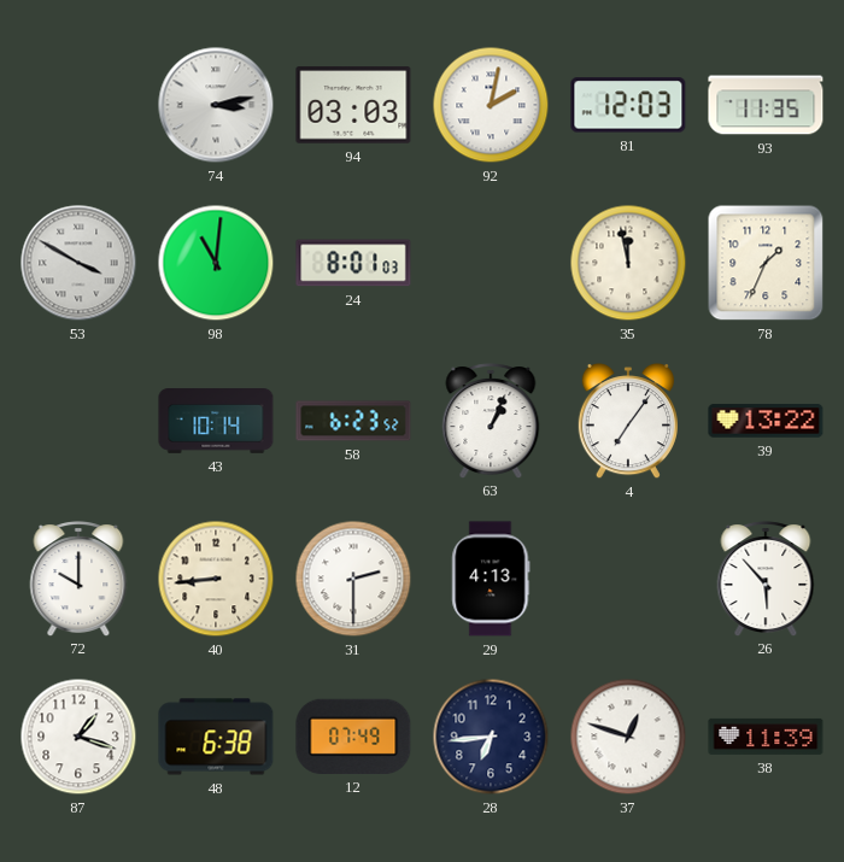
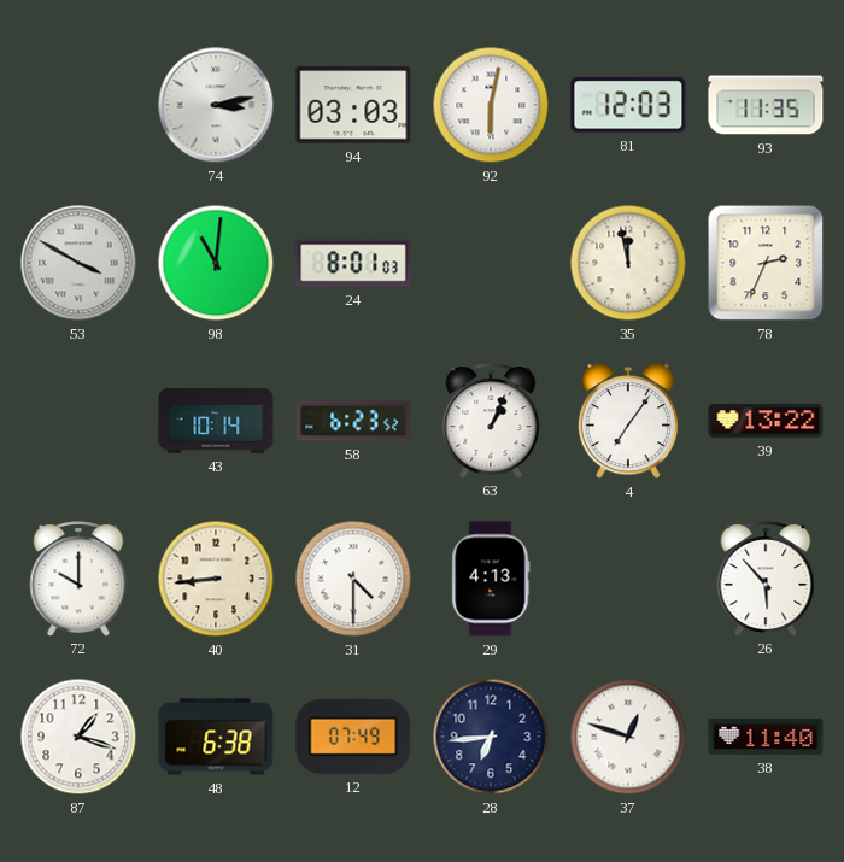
92: 2:02 -> 6:02
78: 1:34 -> 2:34
31: 2:30 -> 4:30
38: 11:39 -> 11:40
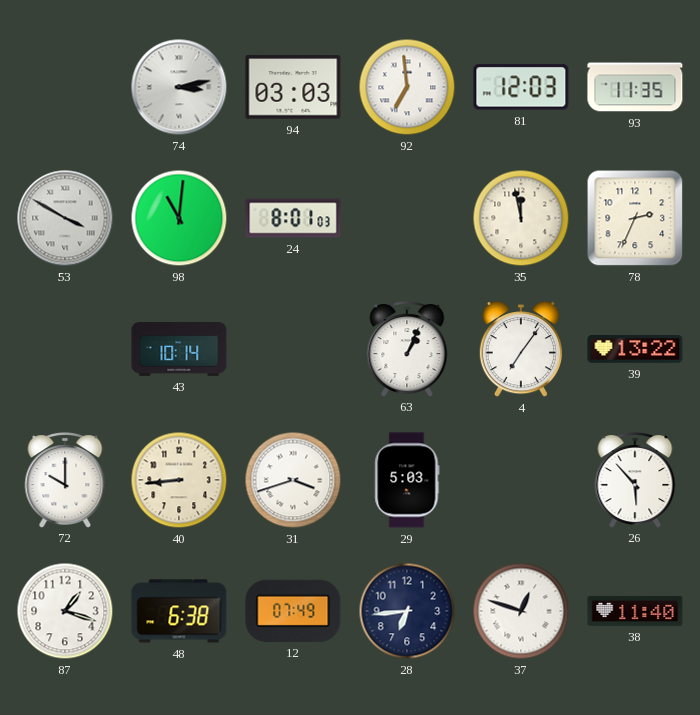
92: 6:02 -> 6:59
58: 6:23 -> none
31: 4:30 -> 3:42
29: 4:13 -> 5:03
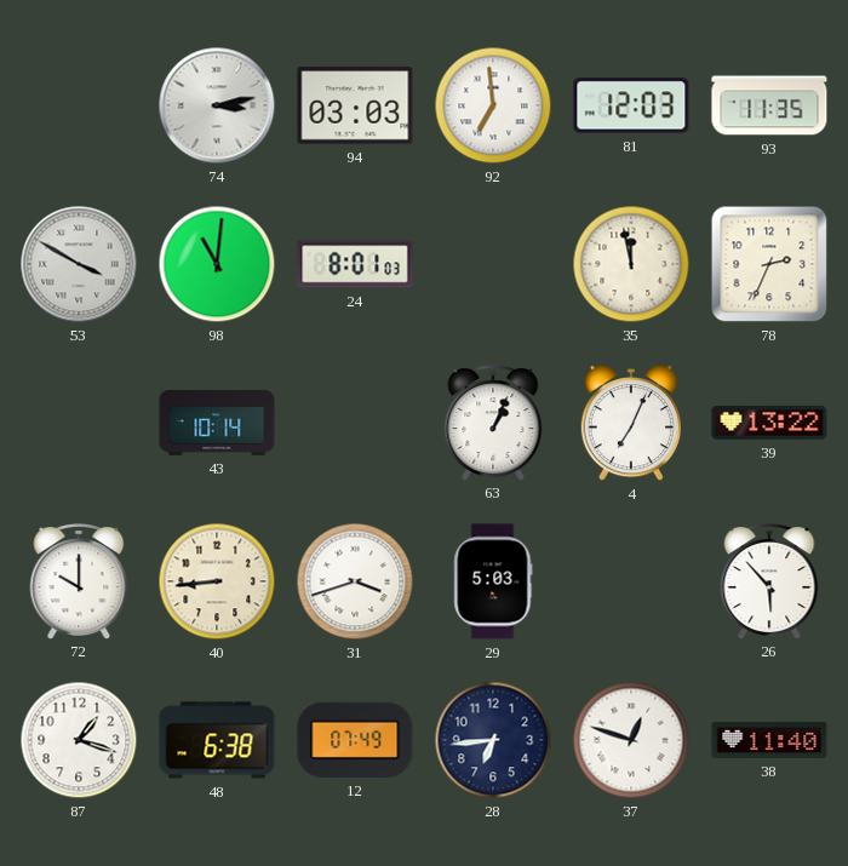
4: 7:06 -> 7:04
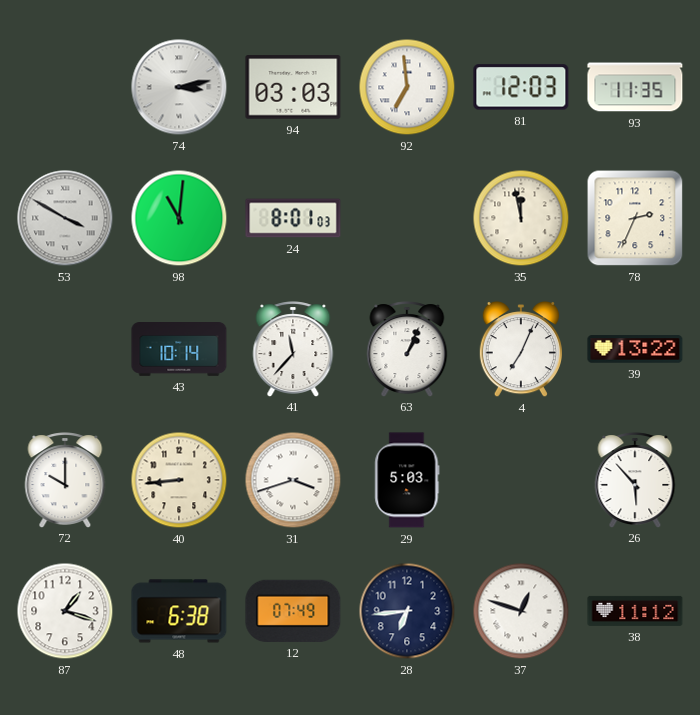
41: none -> 11:37
38: 11:40 -> 11:12
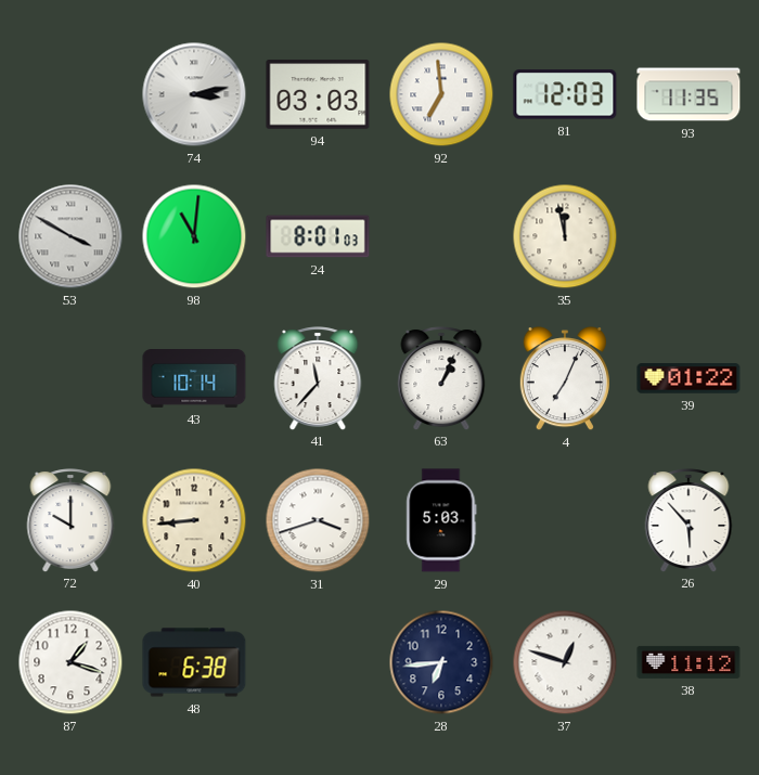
78: 2:34 -> none
39: 13:22 -> 01:22
12: 07:49 -> none
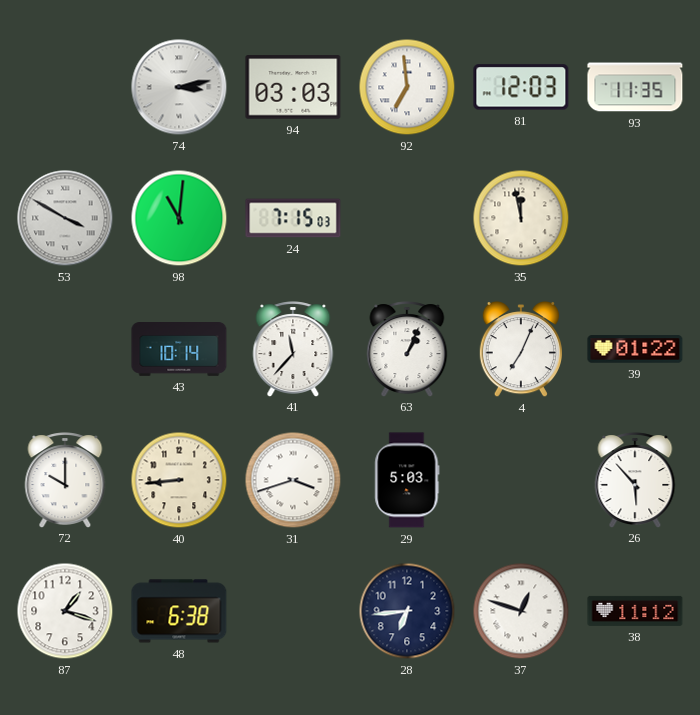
24: 8:01 -> 7:15
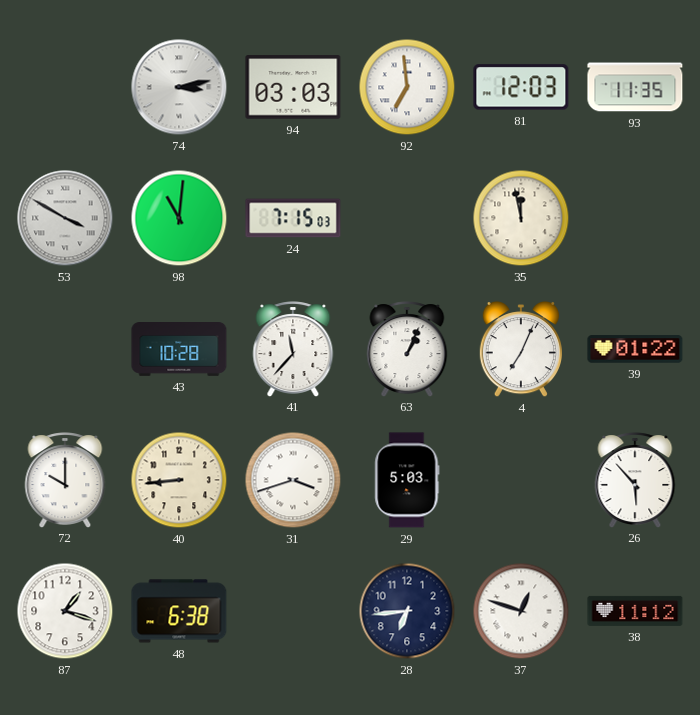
43: 10:14 -> 10:28
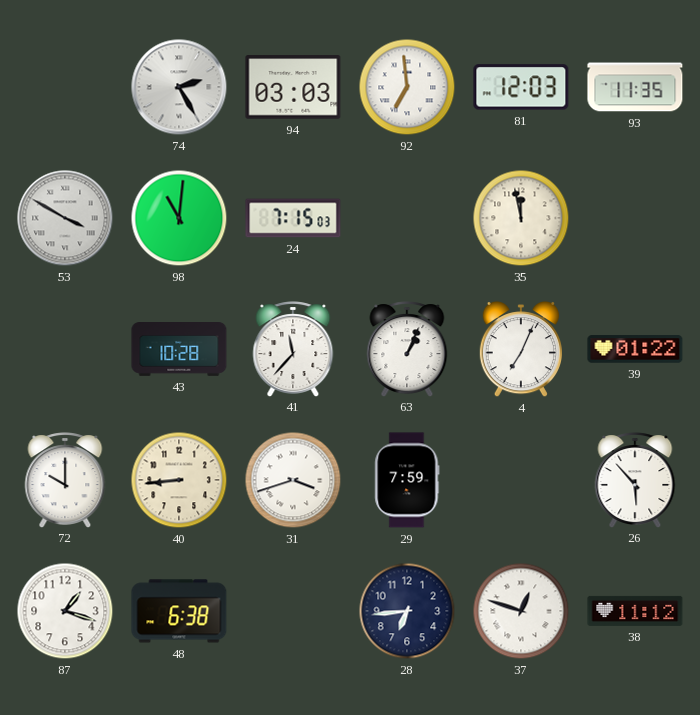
74: 3:13 -> 2:25
29: 5:03 -> 7:59
